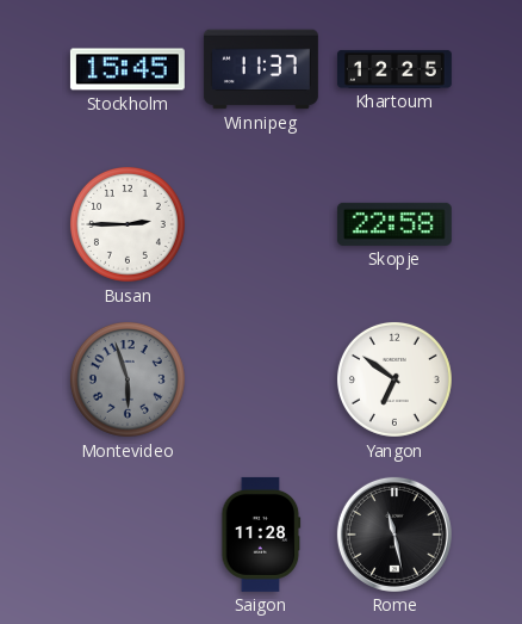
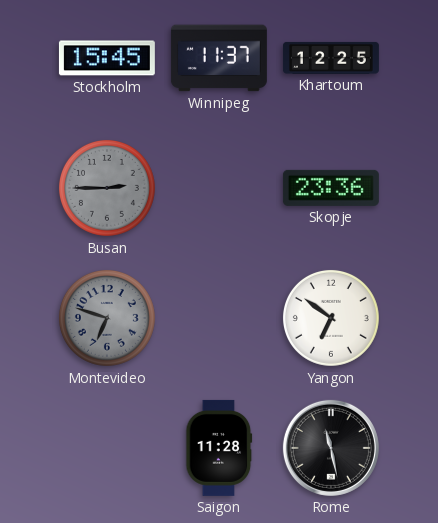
Busan dial: white -> grey
Skopje: 22:58 -> 23:36
Montevideo: 5:57 -> 6:48
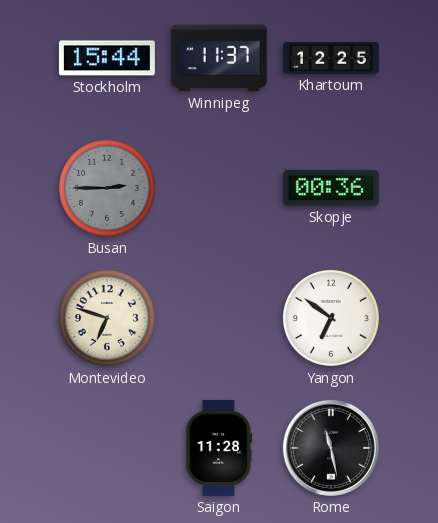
Stockholm: 15:45 -> 15:44
Skopje: 23:36 -> 00:36
Montevideo dial: grey -> cream
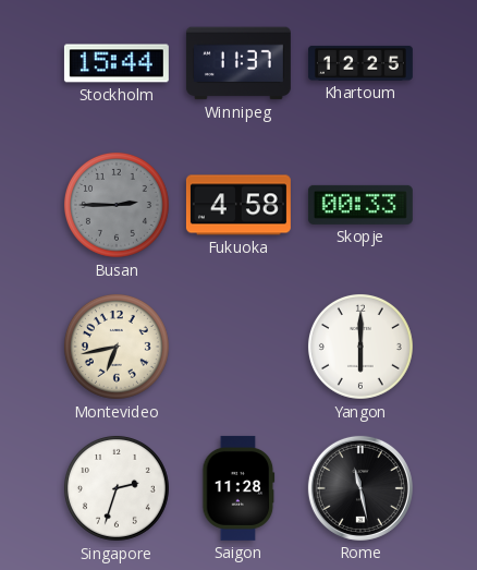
Fukuoka: none -> 4:58
Skopje: 00:36 -> 00:33
Montevideo: 6:48 -> 6:43
Yangon: 6:51 -> 6:00
Singapore: none -> 2:33
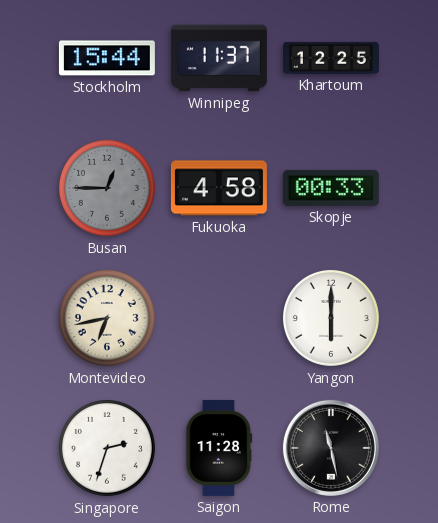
Busan: 2:45 -> 12:45
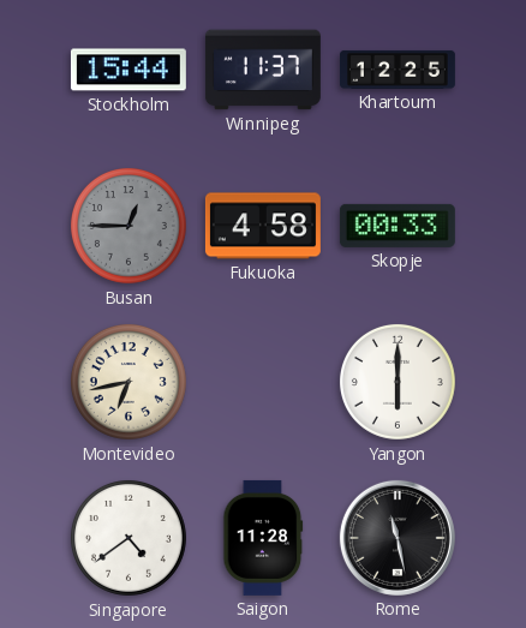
Singapore: 2:33 -> 4:39
